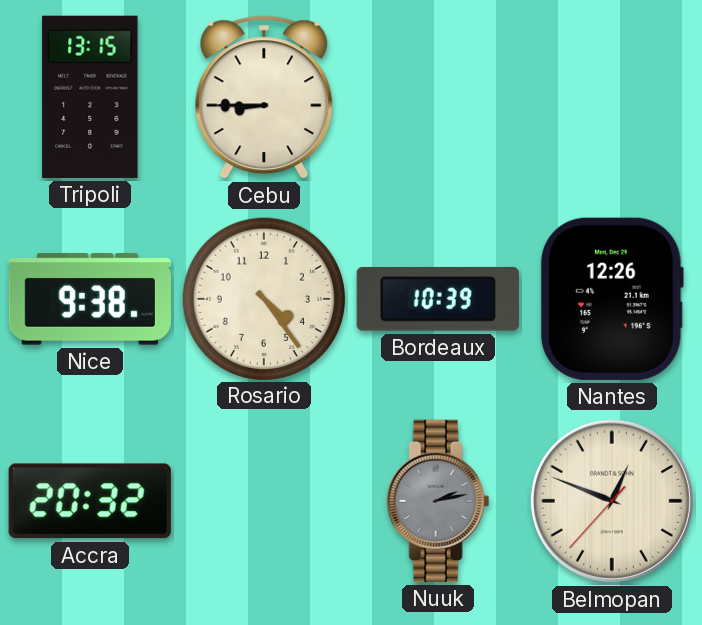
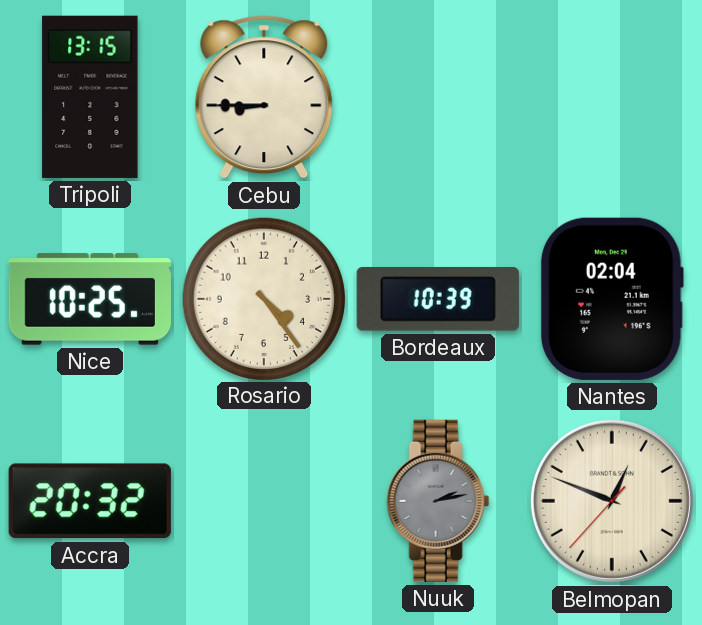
Nice: 9:38 -> 10:25
Nantes: 12:26 -> 02:04
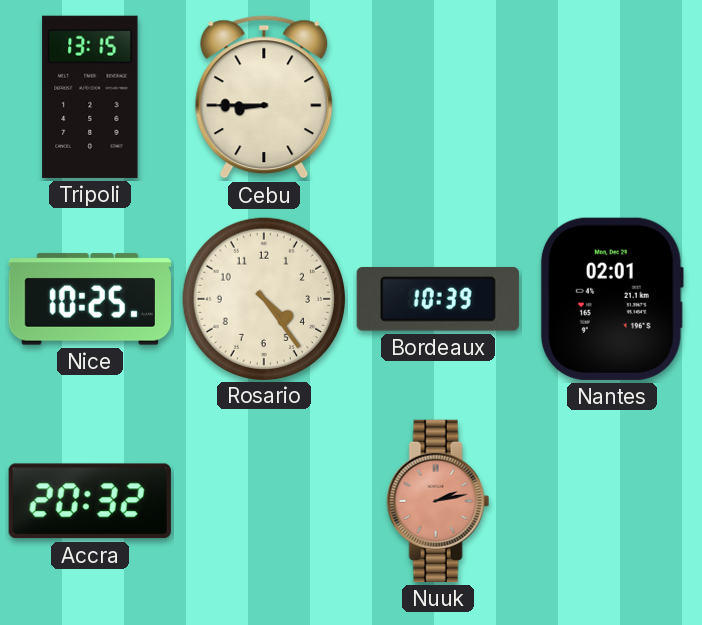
Nantes: 02:04 -> 02:01
Nuuk dial: grey -> salmon
Belmopan: 12:48 -> none
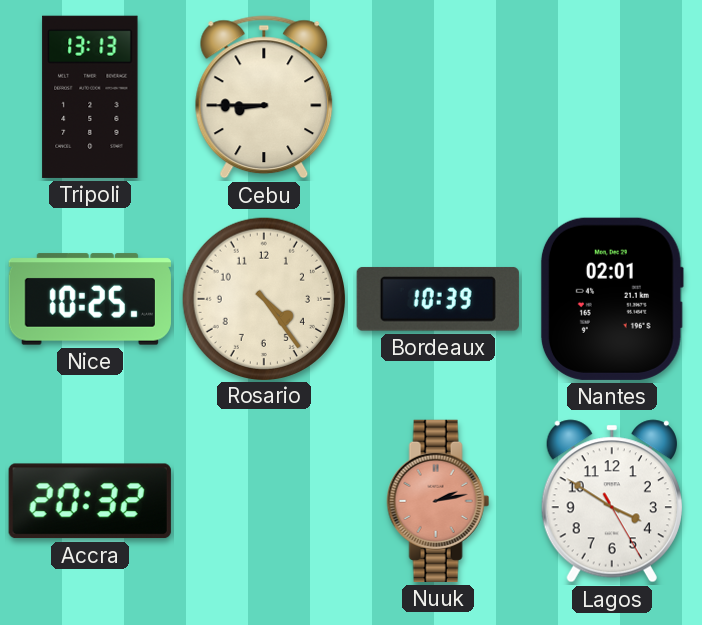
Tripoli: 13:15 -> 13:13
Lagos: none -> 3:50
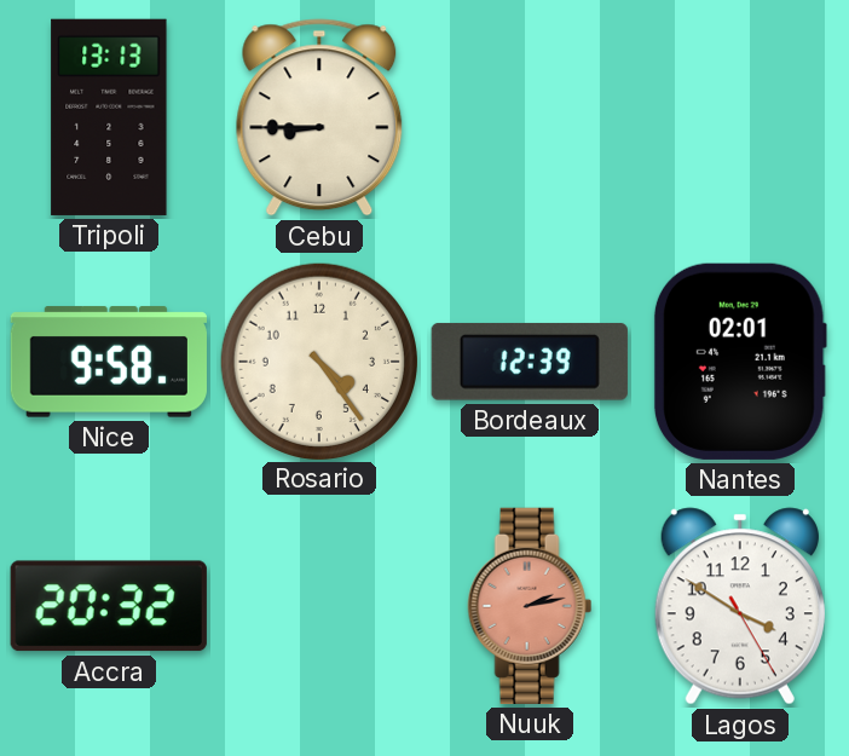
Nice: 10:25 -> 9:58
Bordeaux: 10:39 -> 12:39
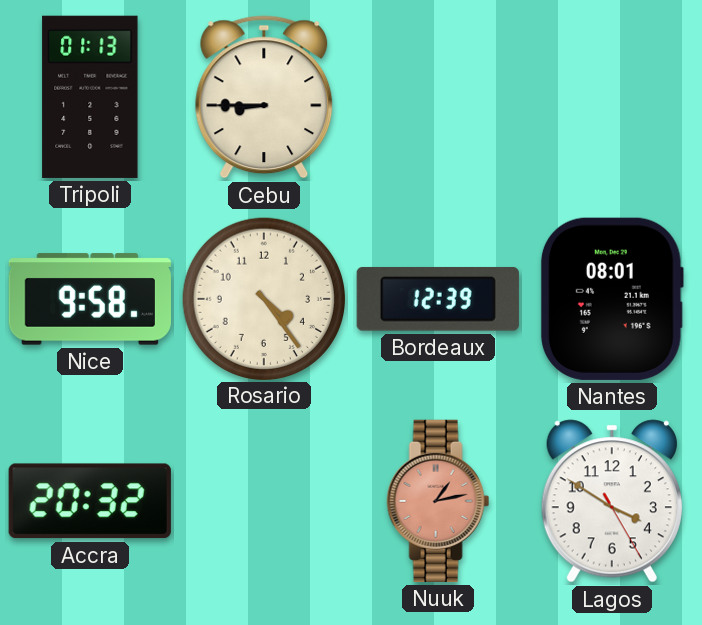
Tripoli: 13:13 -> 01:13
Nantes: 02:01 -> 08:01
Nuuk: 2:13 -> 1:13
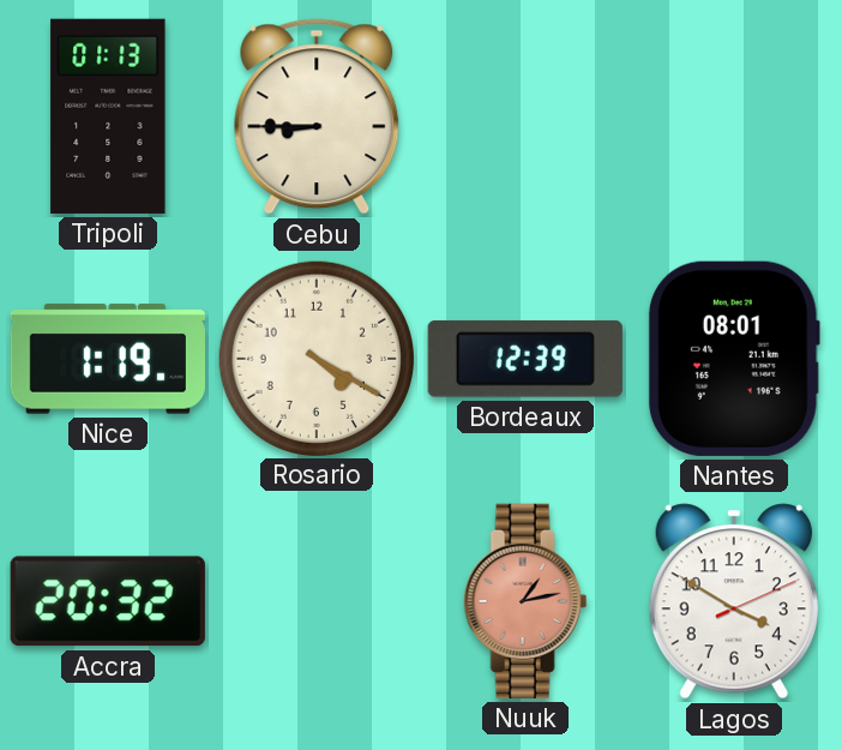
Nice: 9:58 -> 1:19
Rosario: 4:24 -> 4:20
Lagos: 3:50:25 -> 3:50:11
